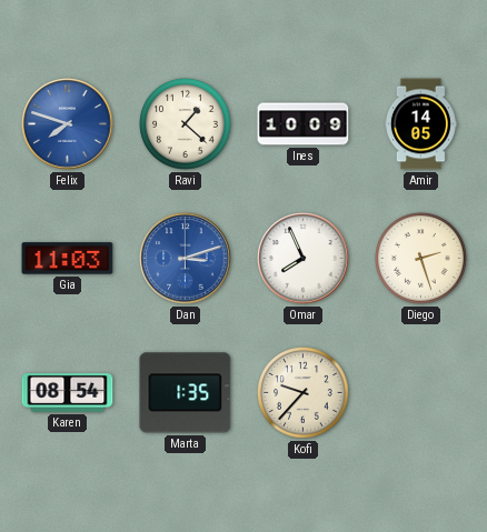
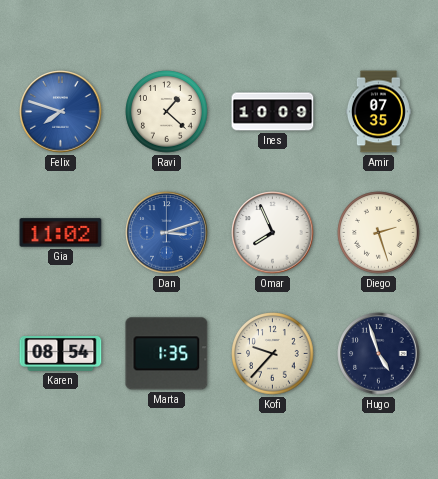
Amir: 14:05 -> 07:35
Gia: 11:03 -> 11:02
Hugo: none -> 4:57
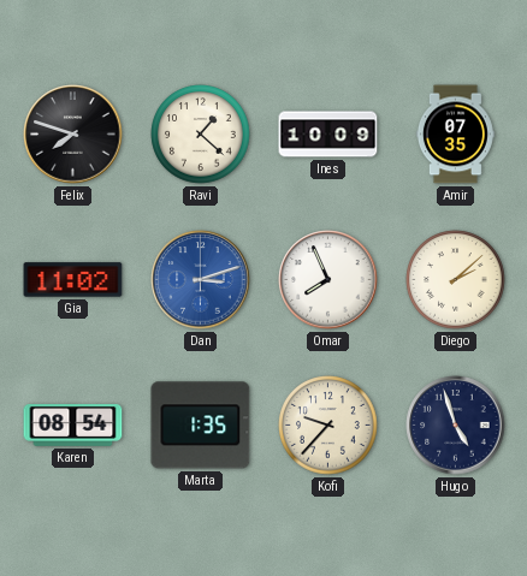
Felix dial: blue -> black
Diego: 2:27 -> 2:08
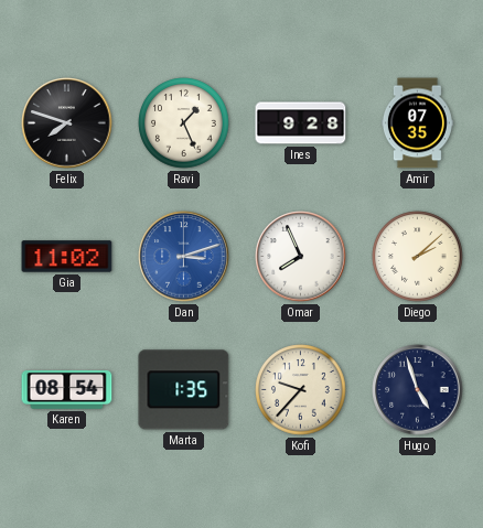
Ravi: 1:22 -> 1:26
Ines: 10:09 -> 9:28
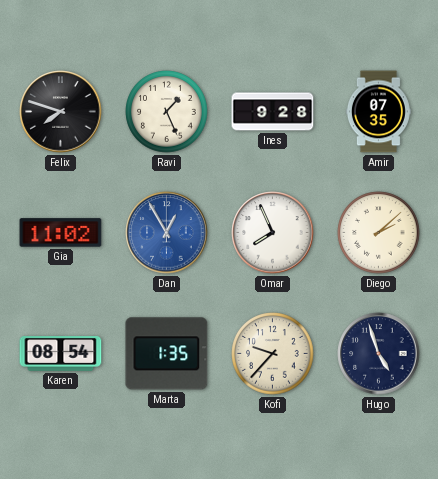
Dan: 3:12 -> 12:55
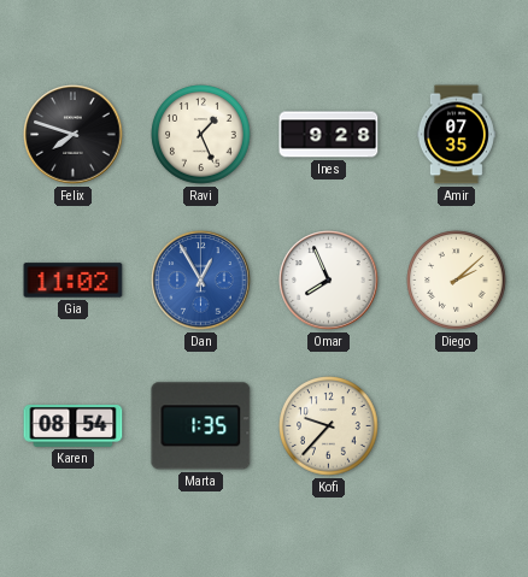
Hugo: 4:57 -> none
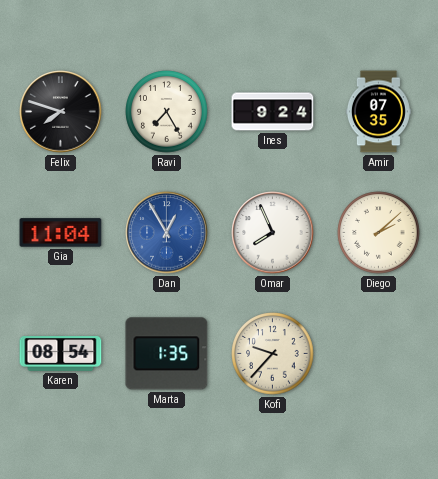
Ravi: 1:26 -> 7:25
Ines: 9:28 -> 9:24
Gia: 11:02 -> 11:04
